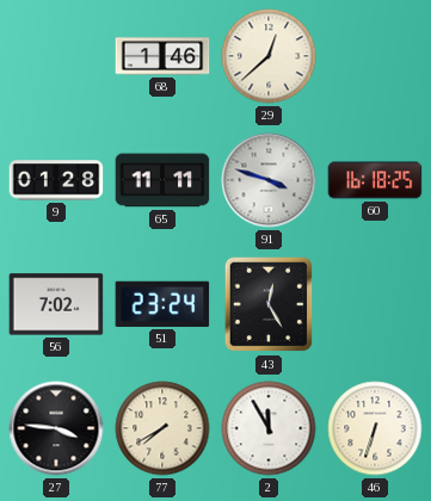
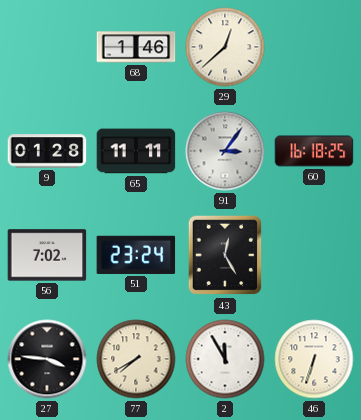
91: 3:48 -> 3:06
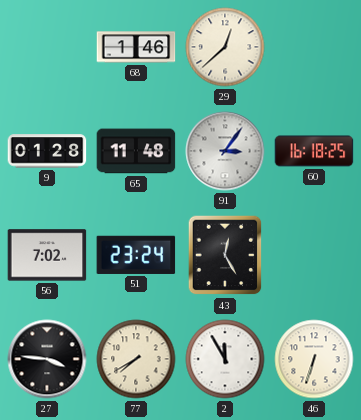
65: 11:11 -> 11:48
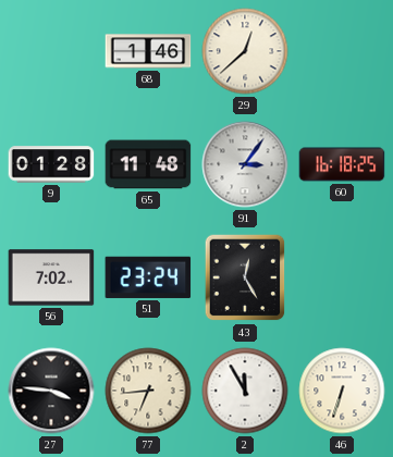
77: 7:40 -> 6:44
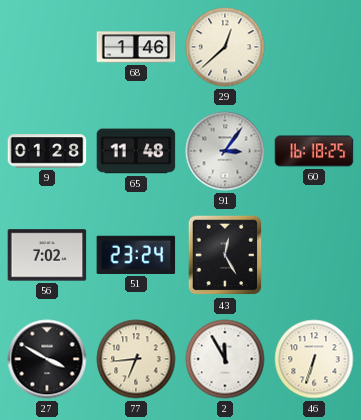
27: 3:46 -> 3:50
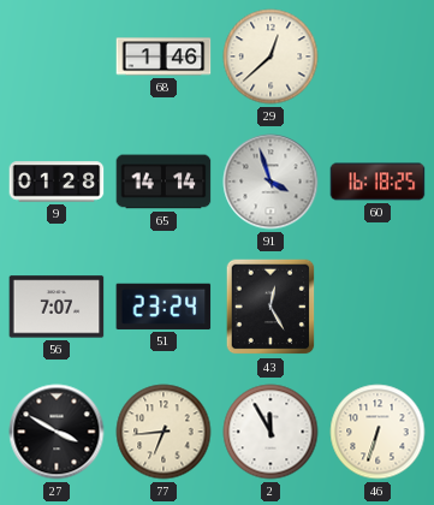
65: 11:48 -> 14:14
91: 3:06 -> 3:57
56: 7:02 -> 7:07
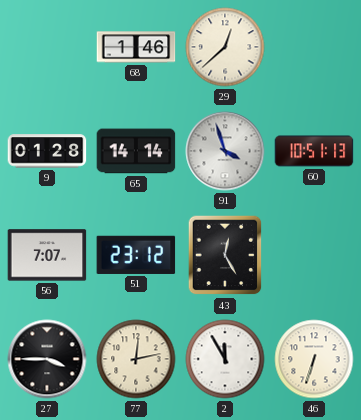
60: 16:18 -> 10:51
51: 23:24 -> 23:12
27: 3:50 -> 3:45
77: 6:44 -> 12:13
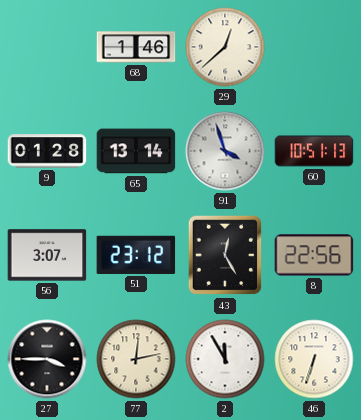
65: 14:14 -> 13:14
56: 7:07 -> 3:07
8: none -> 22:56
